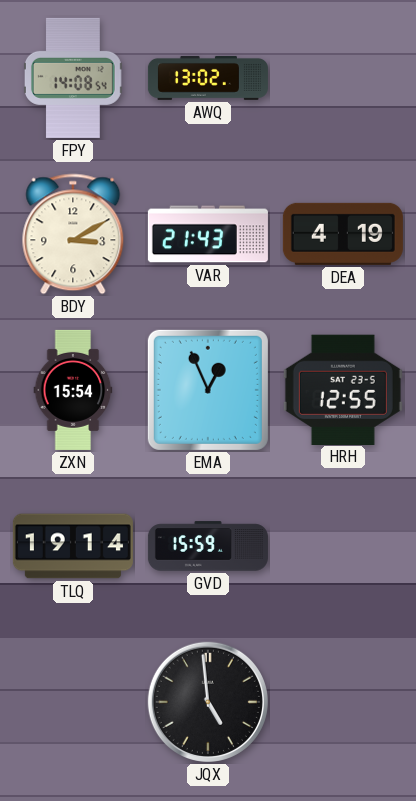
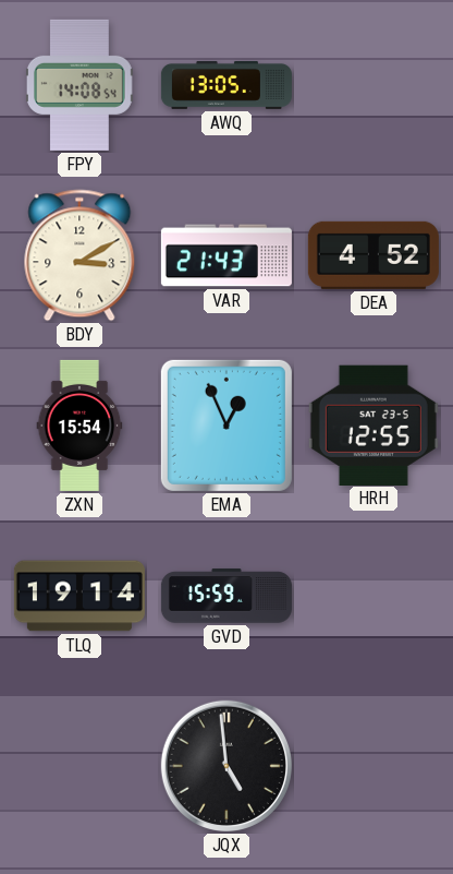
AWQ: 13:02 -> 13:05
DEA: 4:19 -> 4:52
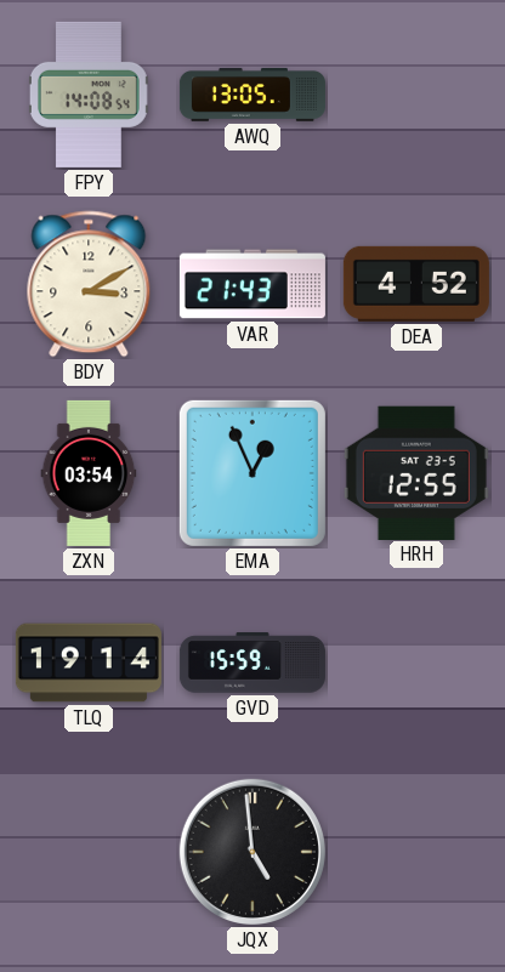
ZXN: 15:54 -> 03:54
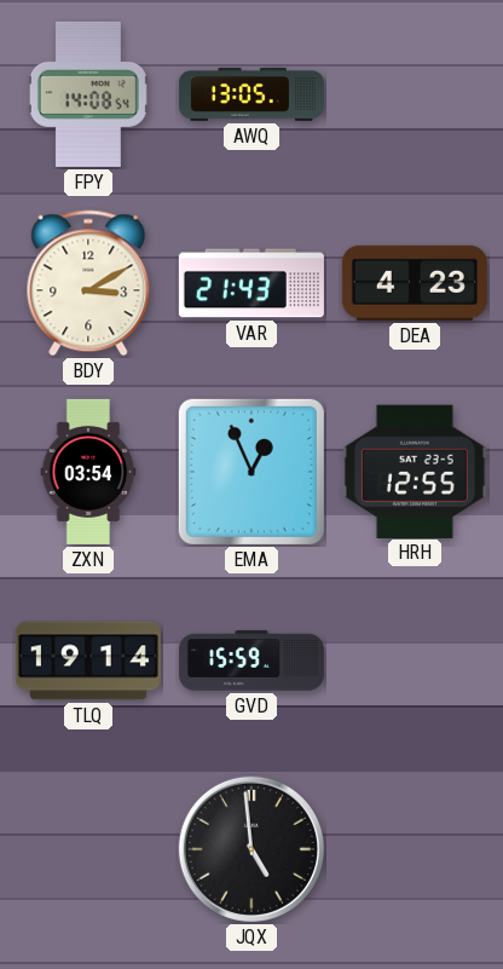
DEA: 4:52 -> 4:23
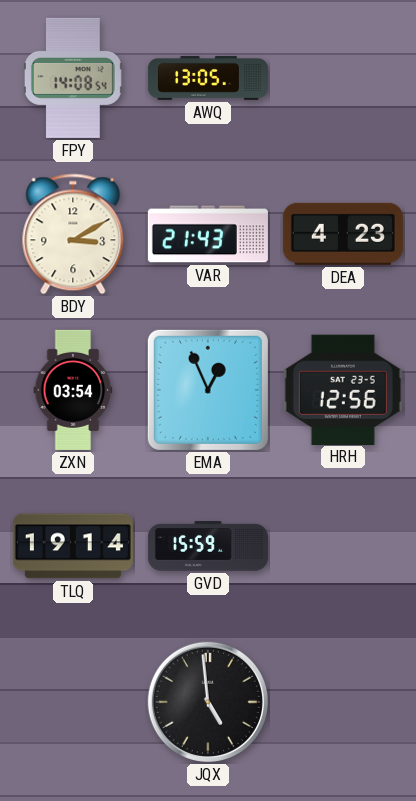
HRH: 12:55 -> 12:56
